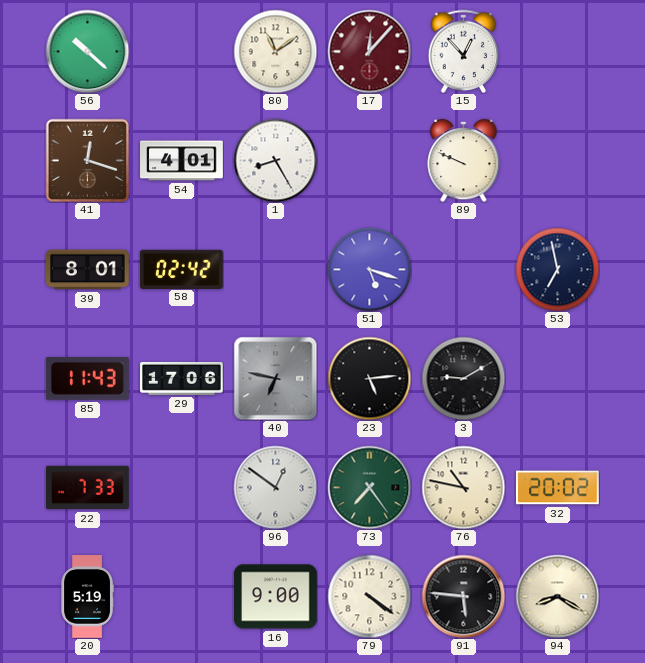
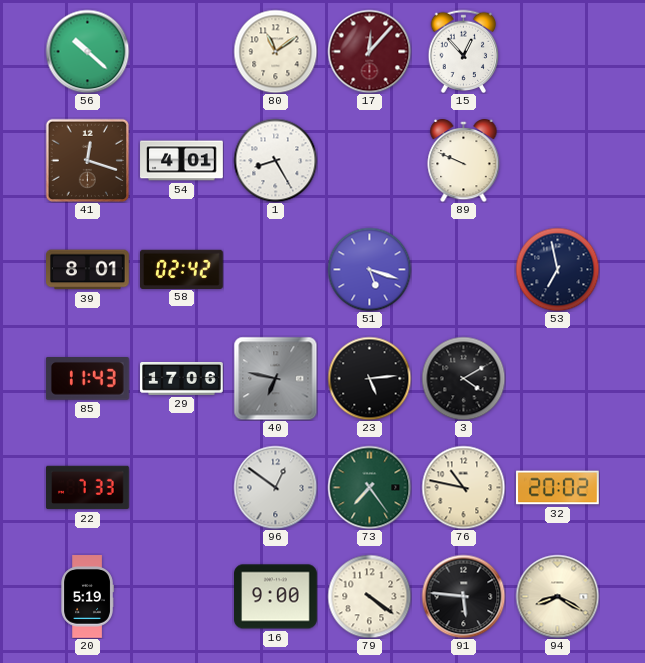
3: 9:10 -> 4:10
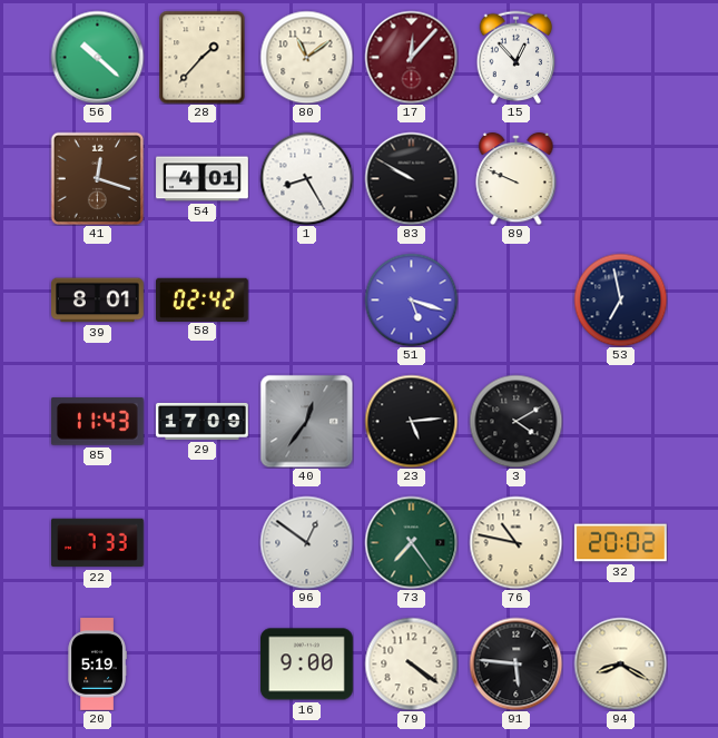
28: none -> 1:37
83: none -> 9:50
29: 17:06 -> 17:09
40: 6:47 -> 12:36
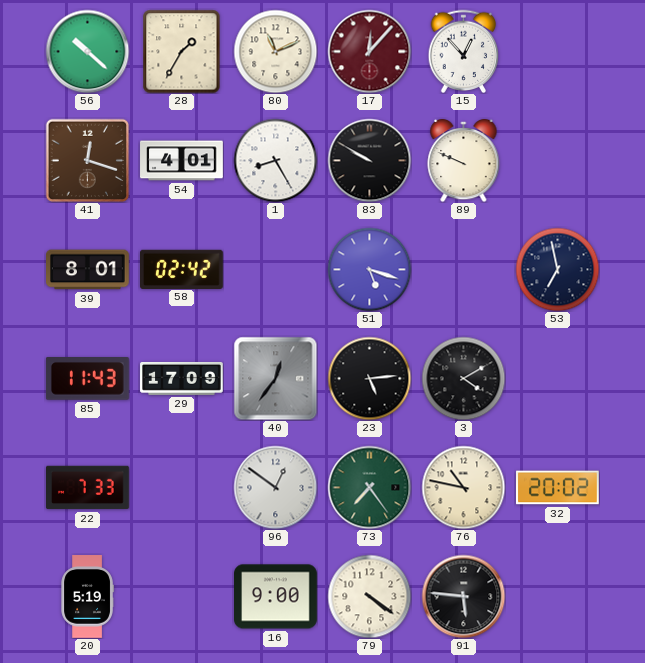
28: 1:37 -> 1:35
80: 11:09 -> 11:11
94: 8:20 -> none
